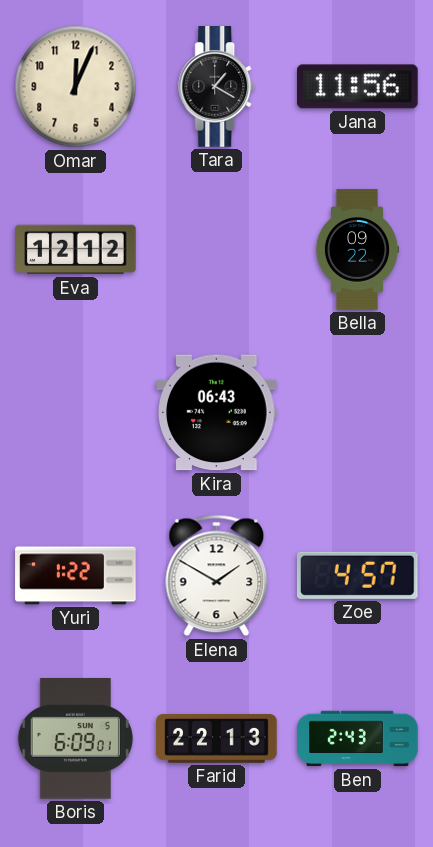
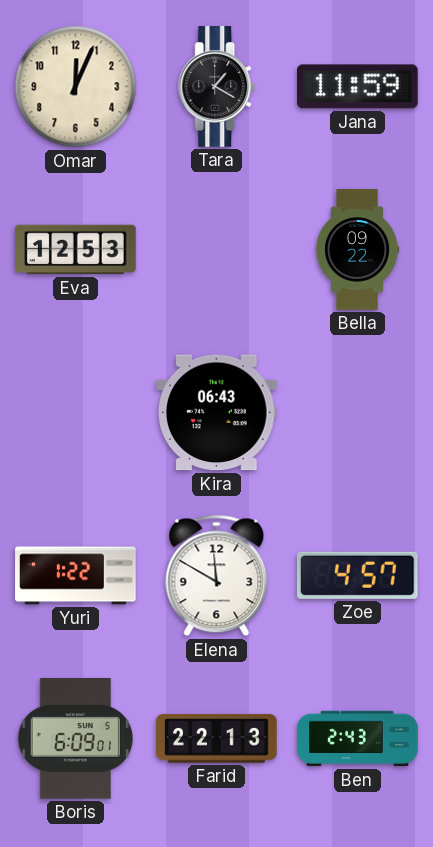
Jana: 11:56 -> 11:59
Eva: 12:12 -> 12:53
Elena: 1:50 -> 11:50
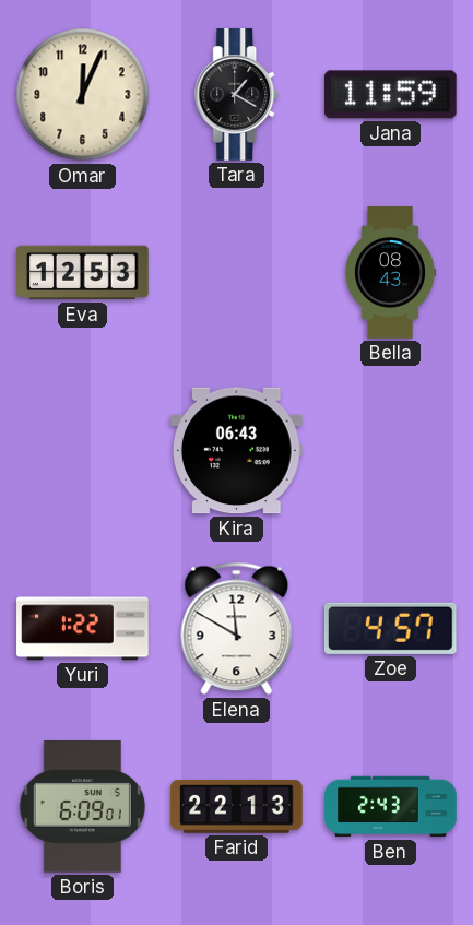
Bella: 09:22 -> 08:43
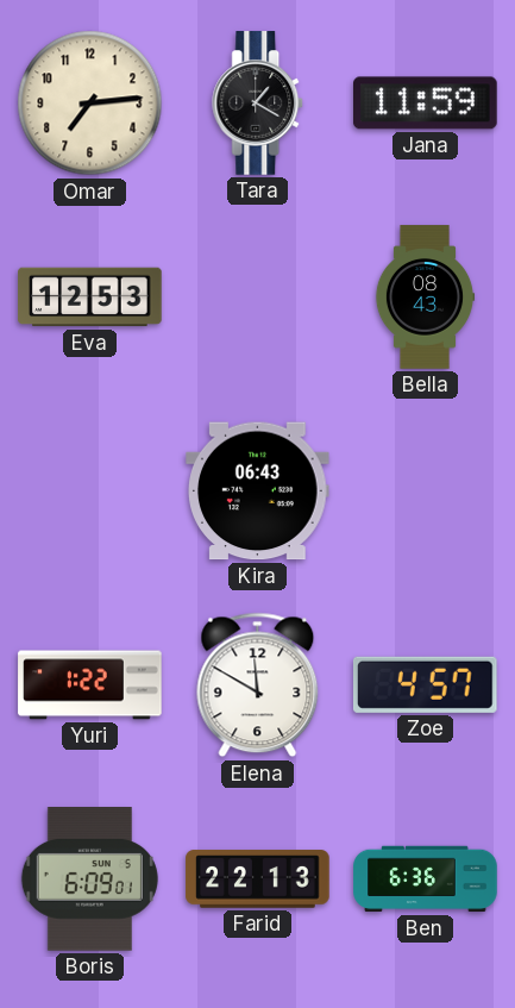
Omar: 12:04 -> 7:14
Ben: 2:43 -> 6:36
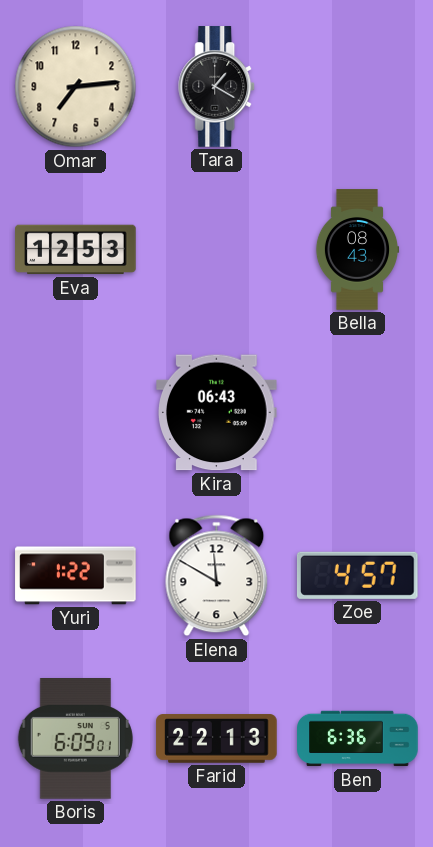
Jana: 11:59 -> none
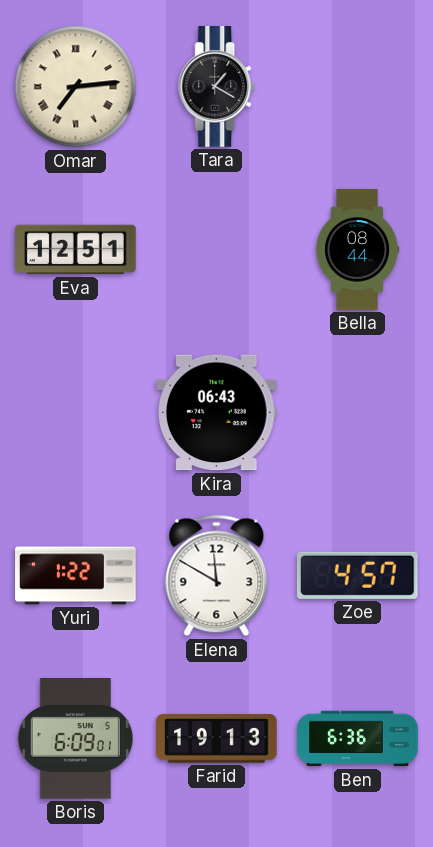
Omar numerals: Arabic -> Roman
Eva: 12:53 -> 12:51
Bella: 08:43 -> 08:44
Farid: 22:13 -> 19:13
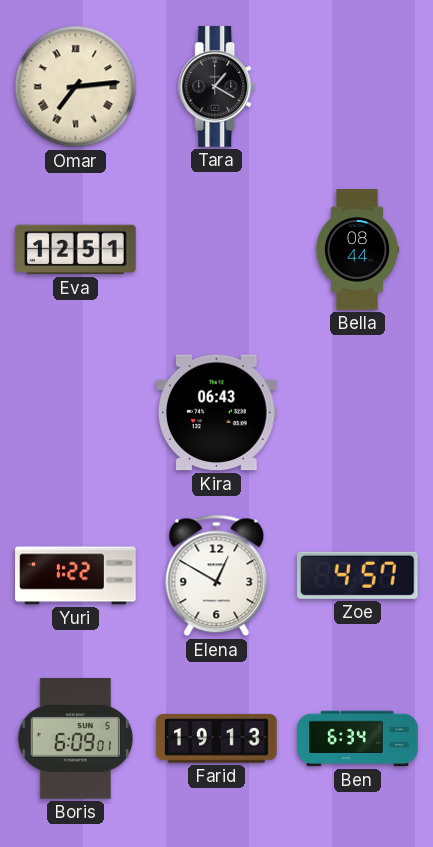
Elena: 11:50 -> 12:50
Ben: 6:36 -> 6:34
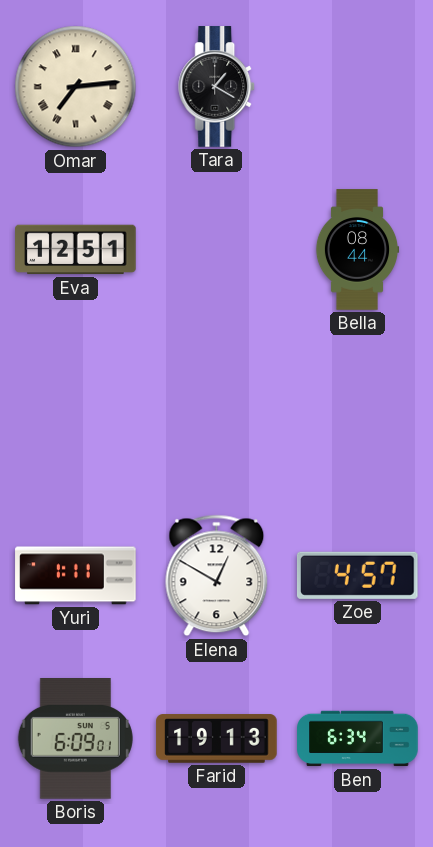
Kira: 06:43 -> none
Yuri: 1:22 -> 1:11
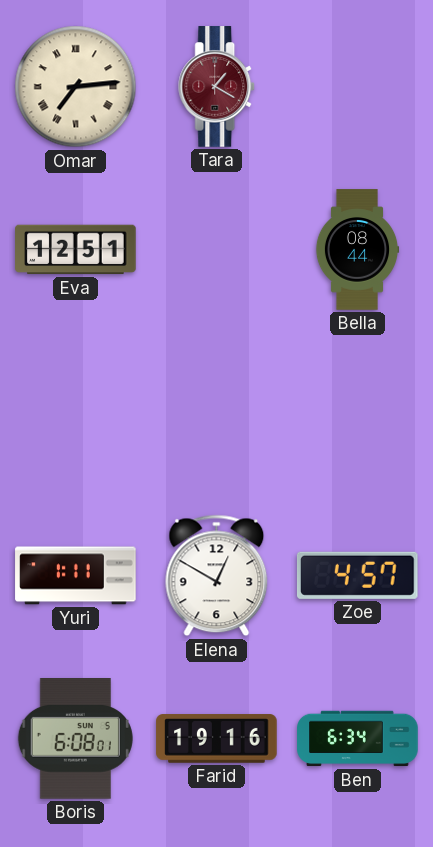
Tara dial: black -> burgundy
Boris: 6:09 -> 6:08
Farid: 19:13 -> 19:16
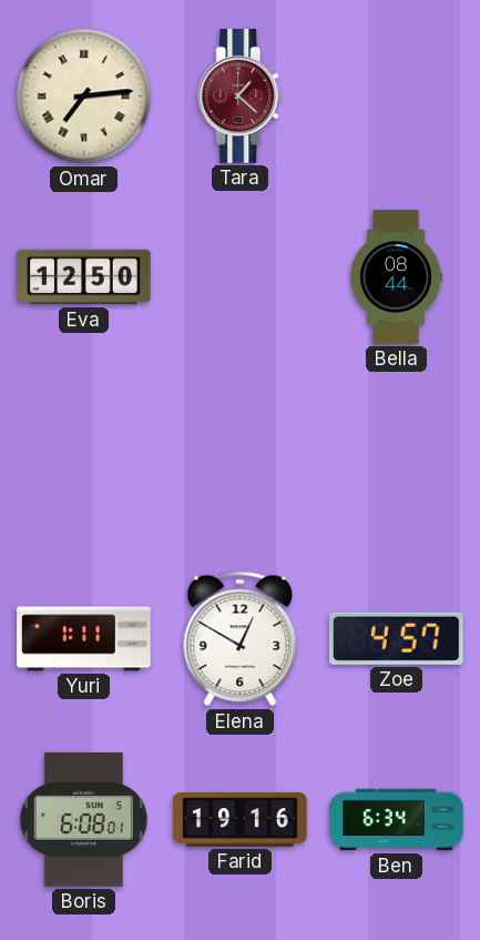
Tara: 1:20 -> 1:22
Eva: 12:51 -> 12:50
